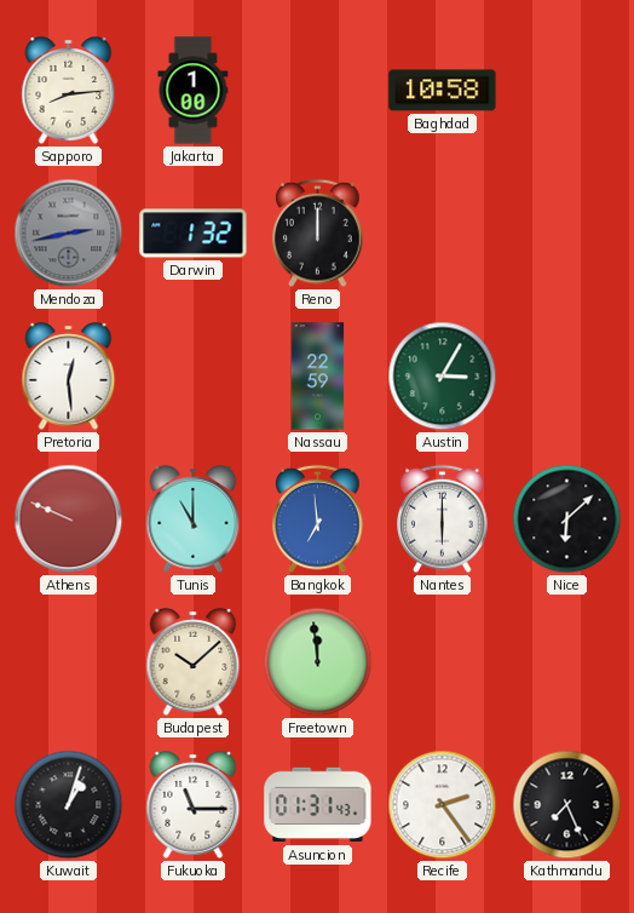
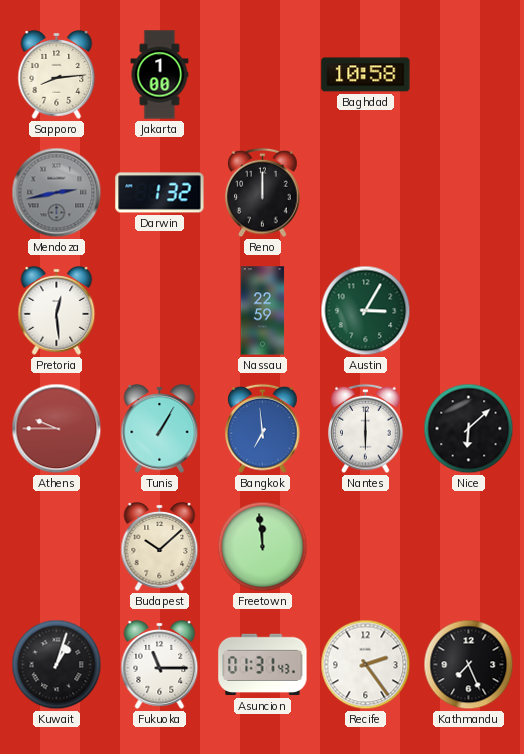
Athens: 9:49 -> 9:45
Tunis: 11:00 -> 1:05
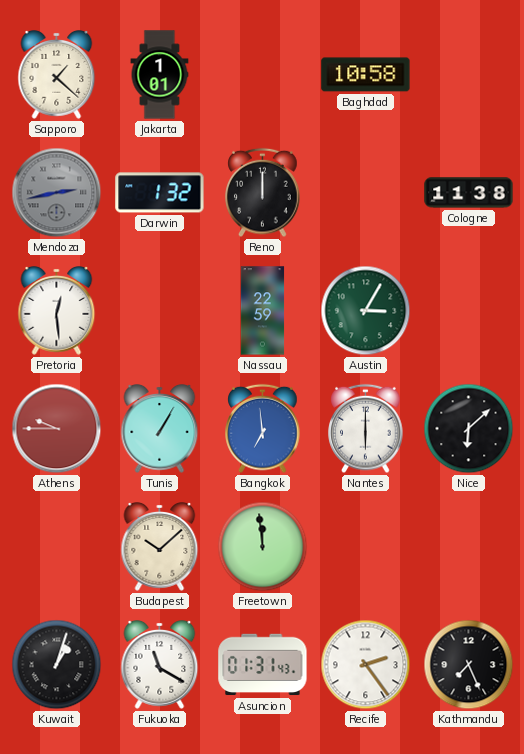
Sapporo: 8:14 -> 1:22
Jakarta: 1:00 -> 1:01
Cologne: none -> 11:38
Fukuoka: 11:15 -> 11:20
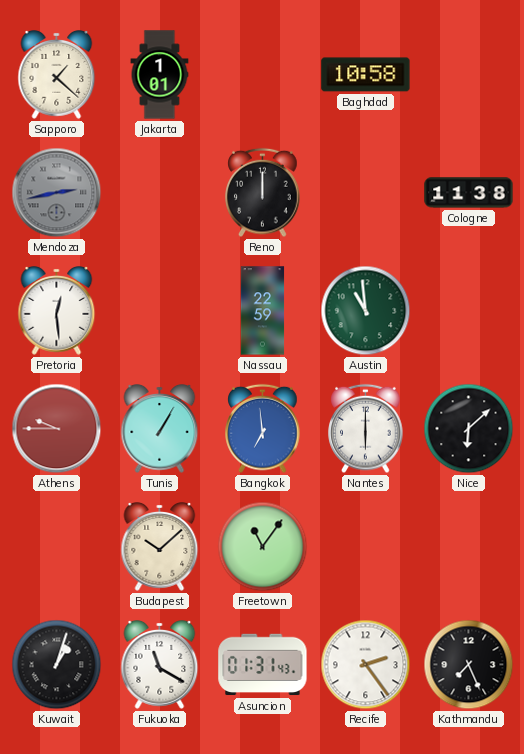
Darwin: 1:32 -> none
Austin: 3:05 -> 10:59
Freetown: 11:59 -> 11:06
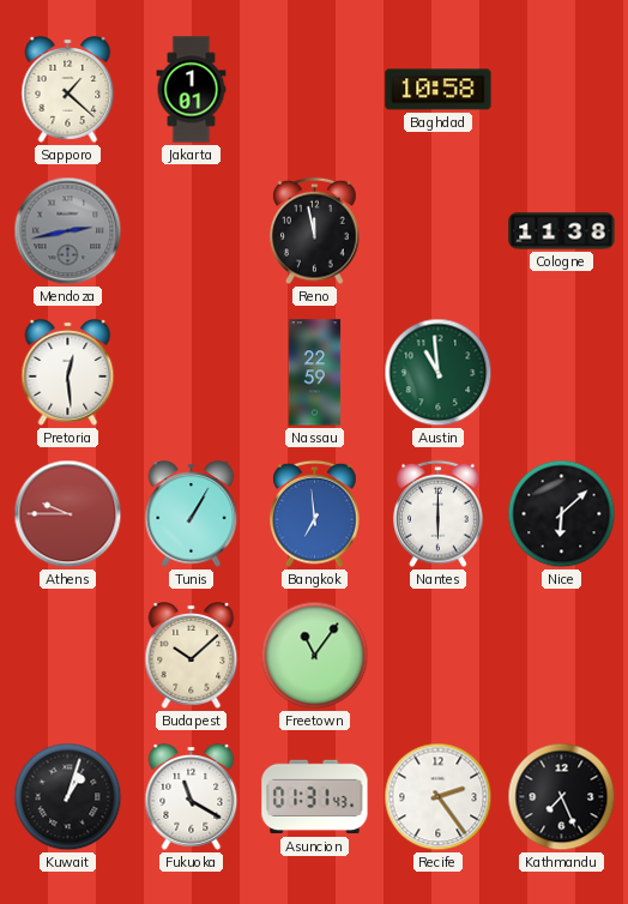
Reno: 12:00 -> 11:58
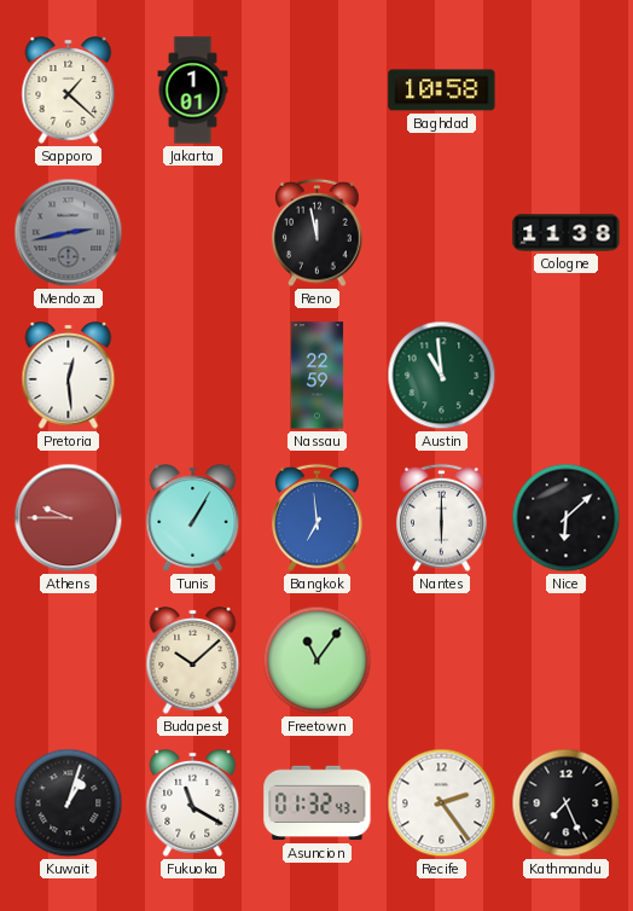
Asuncion: 01:31 -> 01:32
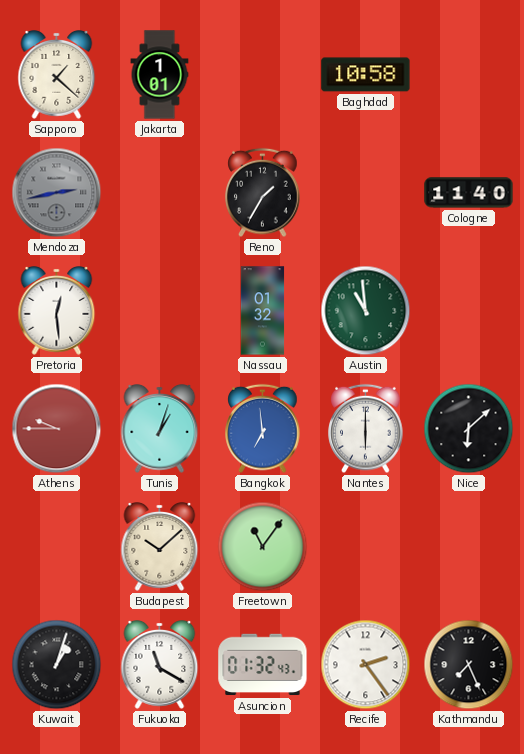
Reno: 11:58 -> 1:35
Cologne: 11:38 -> 11:40
Nassau: 22:59 -> 01:32
Tunis: 1:05 -> 1:03
